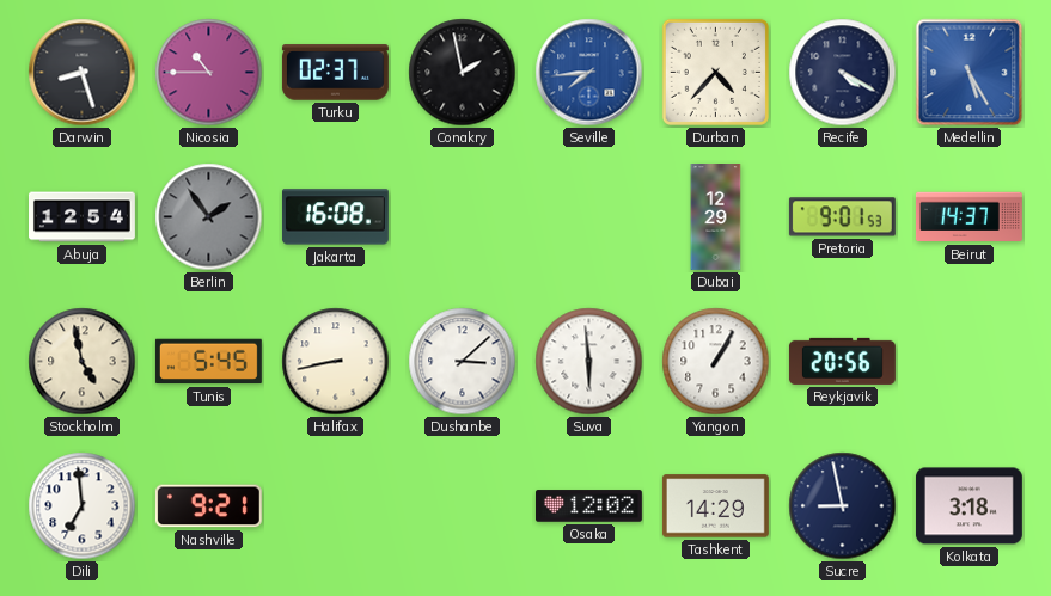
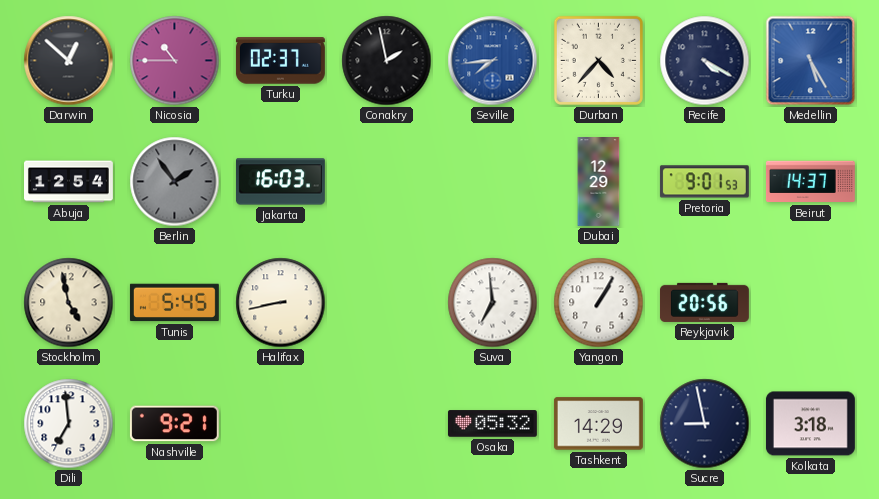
Darwin: 8:27 -> 12:52
Jakarta: 16:08 -> 16:03
Dushanbe: 3:08 -> none
Suva: 5:59 -> 6:59
Osaka: 12:02 -> 05:32
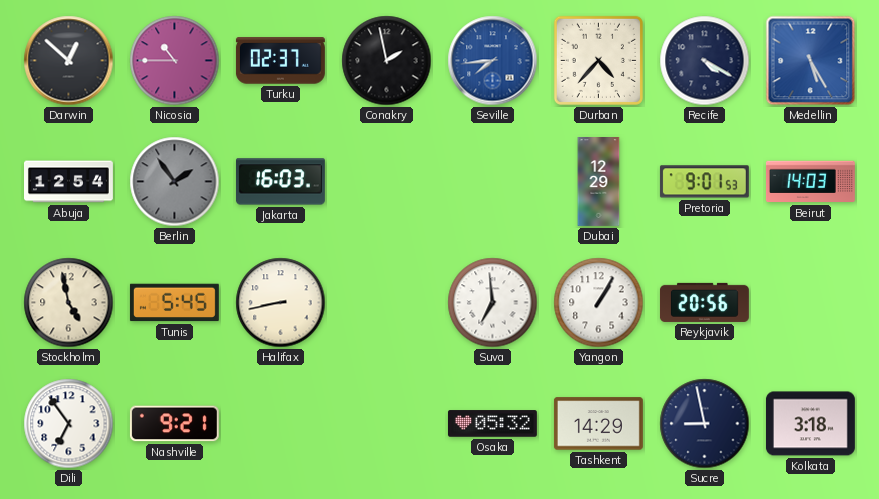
Beirut: 14:37 -> 14:03
Dili: 6:59 -> 6:54
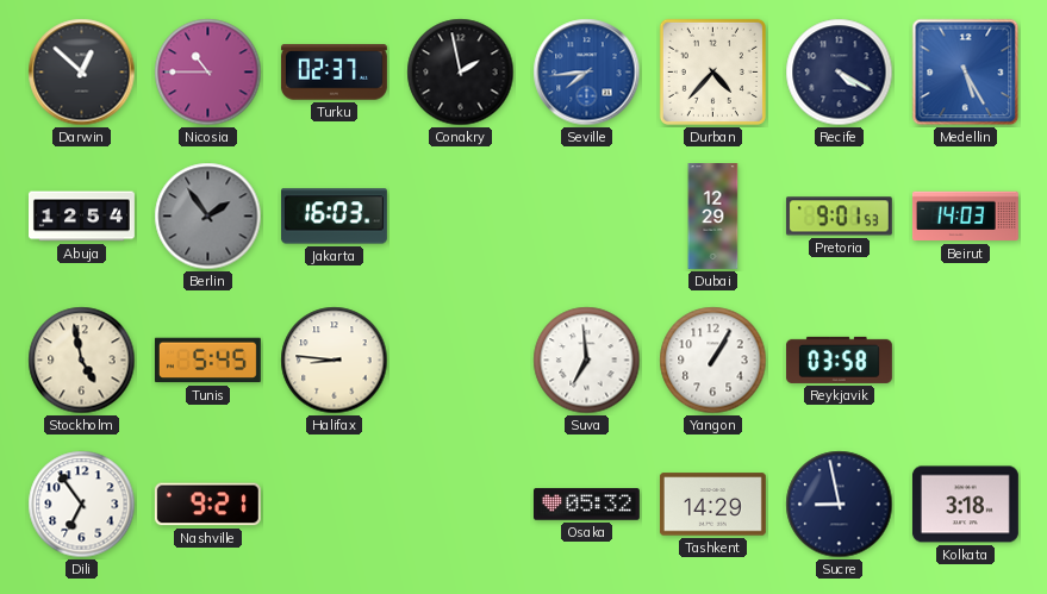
Halifax: 8:43 -> 8:46
Reykjavik: 20:56 -> 03:58
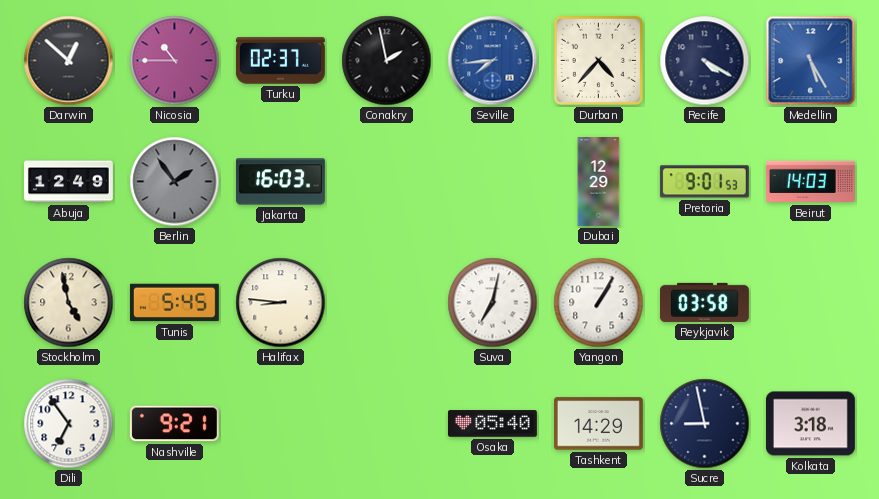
Abuja: 12:54 -> 12:49
Suva: 6:59 -> 7:02
Osaka: 05:32 -> 05:40
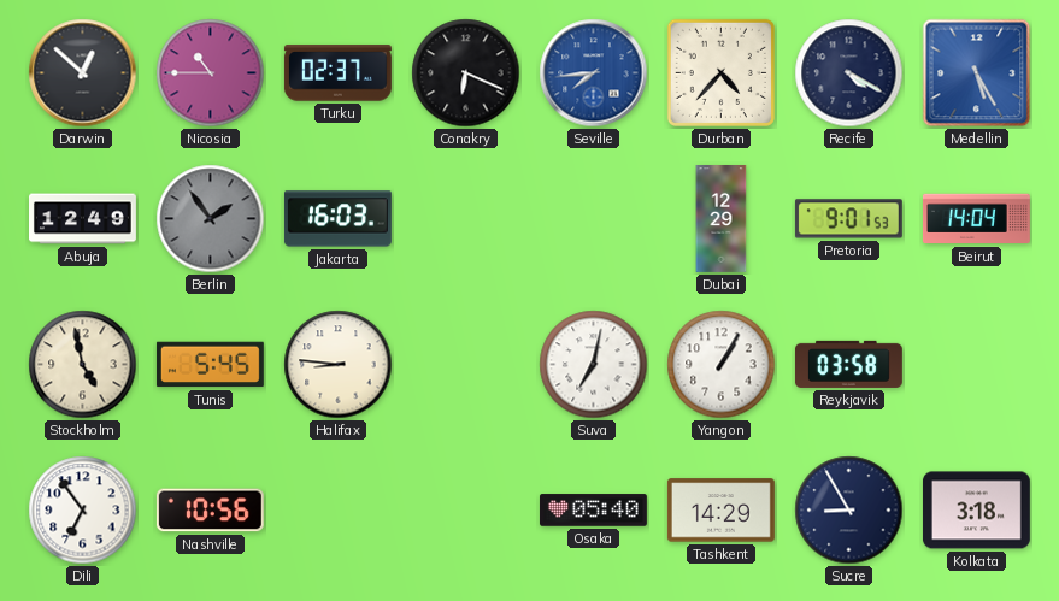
Conakry: 1:58 -> 6:19
Beirut: 14:03 -> 14:04
Nashville: 9:21 -> 10:56
Sucre: 8:58 -> 8:55
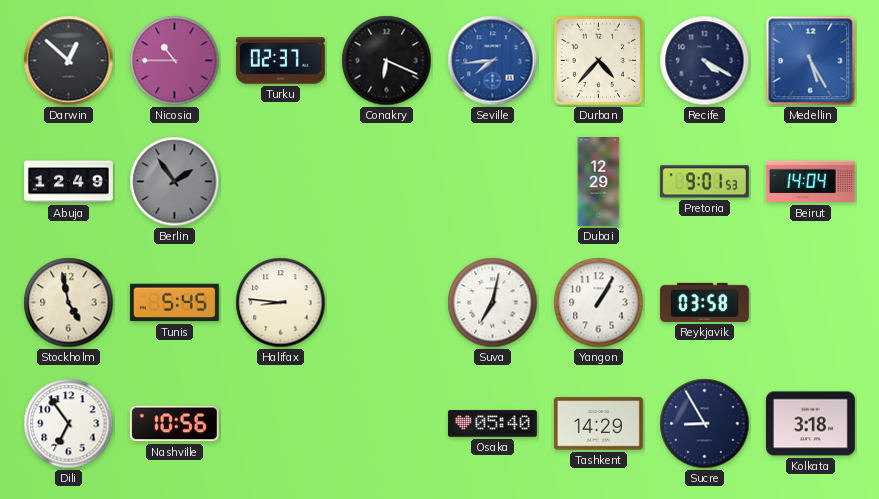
Jakarta: 16:03 -> none
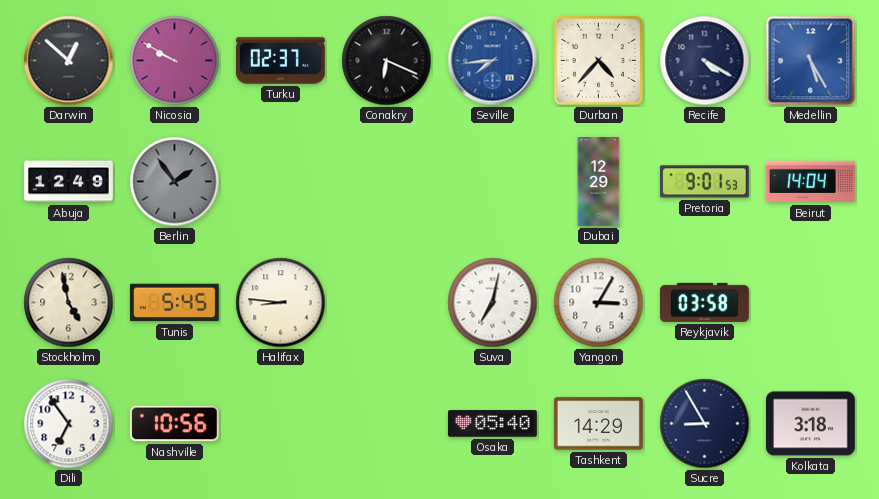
Nicosia: 10:45 -> 9:50
Yangon: 1:05 -> 3:05
